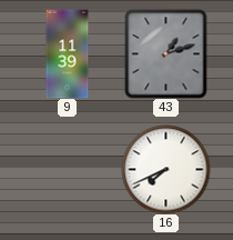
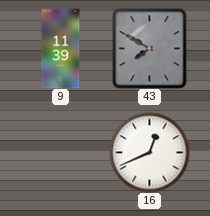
43: 1:12 -> 7:50
16: 7:41 -> 12:41
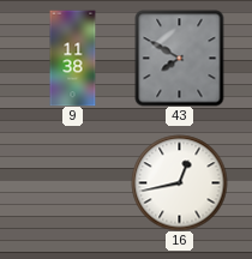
9: 11:39 -> 11:38
16: 12:41 -> 12:43
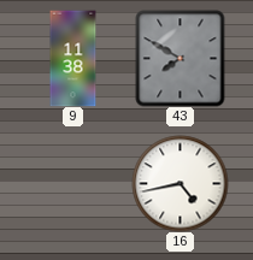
16: 12:43 -> 4:43
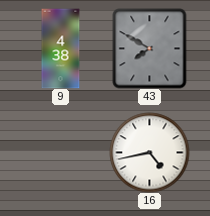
9: 11:38 -> 4:38
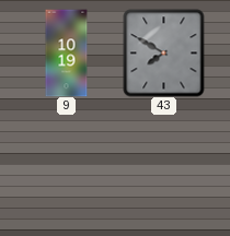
9: 4:38 -> 10:19
16: 4:43 -> none
